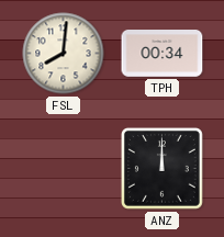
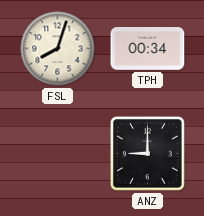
FSL: 8:01 -> 8:03
ANZ: 12:00 -> 9:00
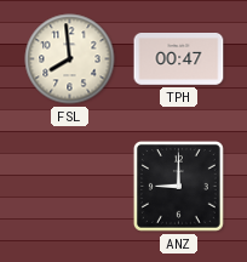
FSL: 8:03 -> 7:59
TPH: 00:34 -> 00:47
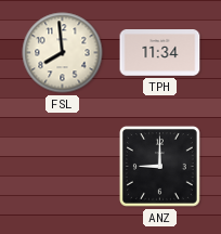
TPH: 00:47 -> 11:34
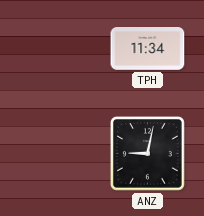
FSL: 7:59 -> none
ANZ: 9:00 -> 9:02
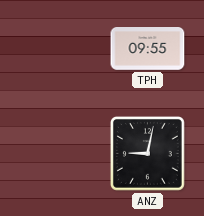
TPH: 11:34 -> 09:55
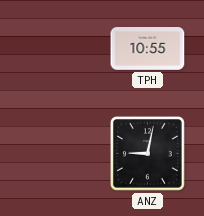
TPH: 09:55 -> 10:55
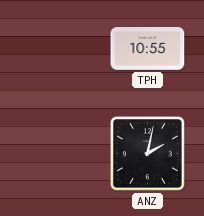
ANZ: 9:02 -> 2:02
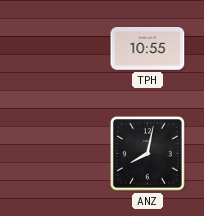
ANZ: 2:02 -> 8:02
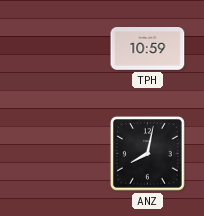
TPH: 10:55 -> 10:59
